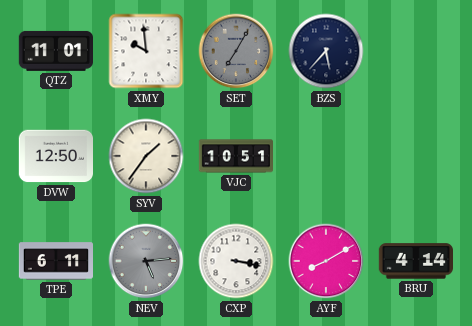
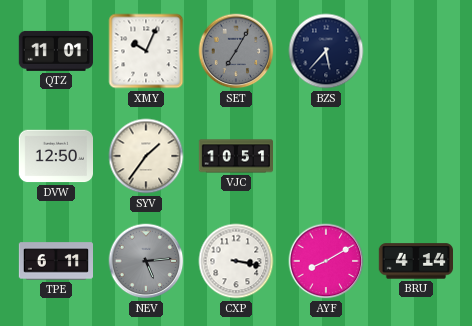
XMY: 9:59 -> 10:04
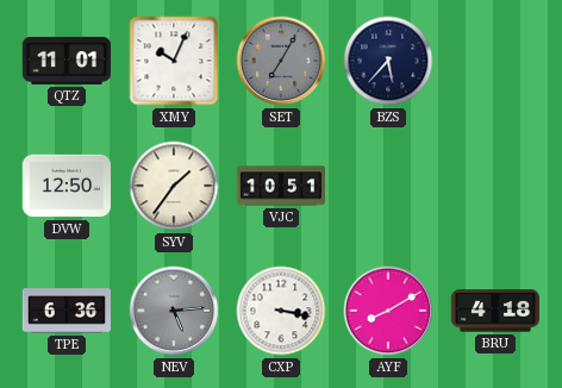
TPE: 6:11 -> 6:36
BRU: 4:14 -> 4:18
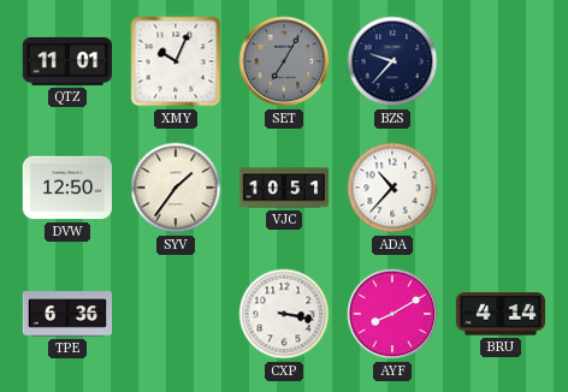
BZS: 5:37 -> 9:37
ADA: none -> 10:37
NEV: 5:14 -> none
BRU: 4:18 -> 4:14
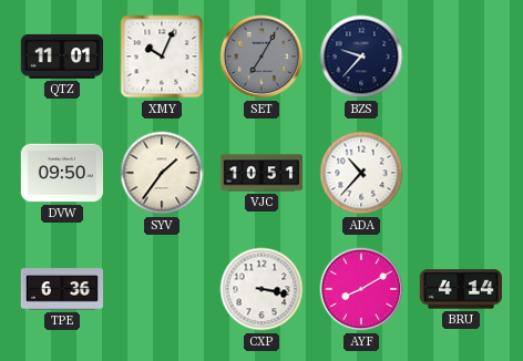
DVW: 12:50 -> 09:50
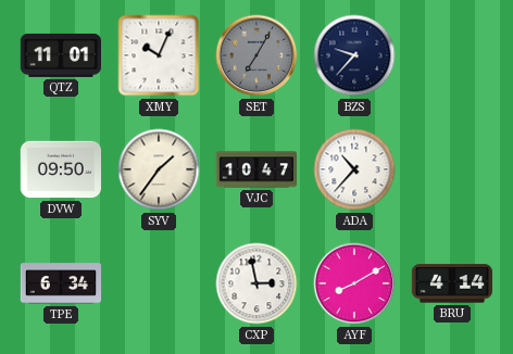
VJC: 10:51 -> 10:47
TPE: 6:36 -> 6:34
CXP: 3:17 -> 2:58
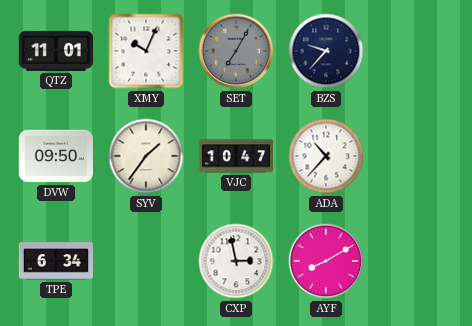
BRU: 4:14 -> none
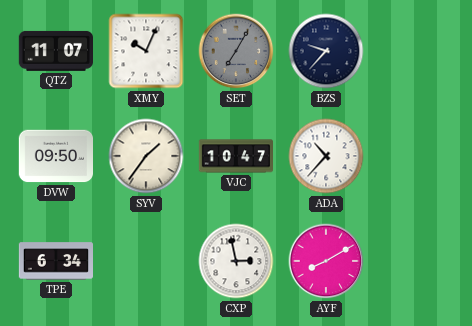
QTZ: 11:01 -> 11:07
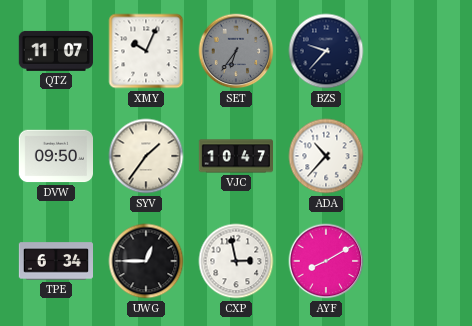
SET: 7:05 -> 6:36
UWG: none -> 12:45
